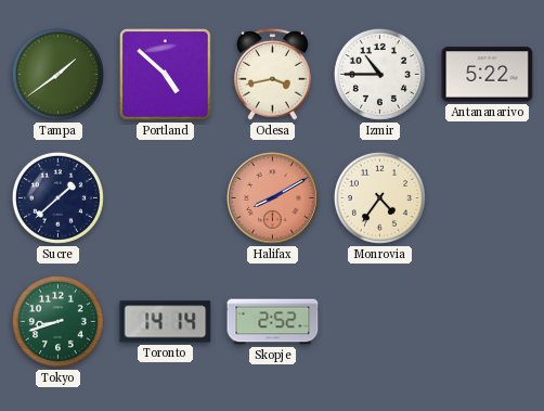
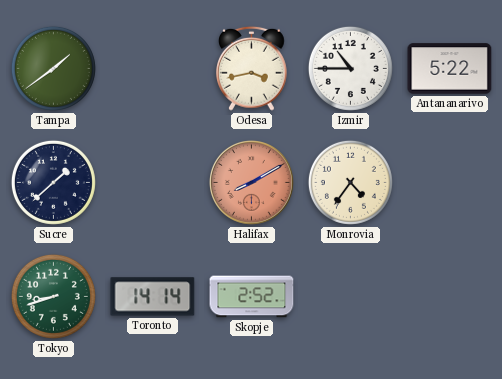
Portland: 4:52 -> none
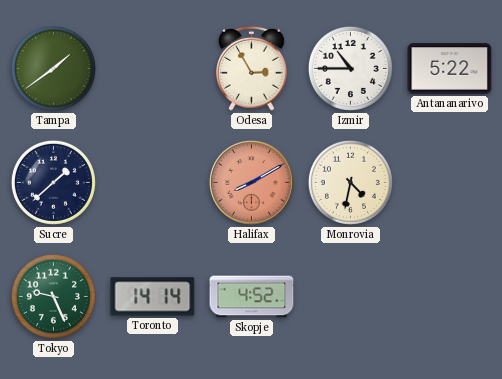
Odesa: 3:43 -> 2:55
Monrovia: 4:36 -> 4:32
Tokyo: 8:42 -> 9:26
Skopje: 2:52 -> 4:52
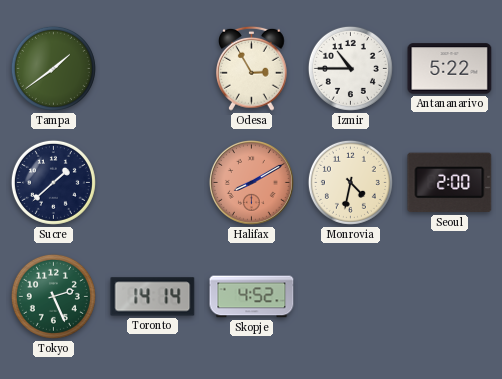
Seoul: none -> 2:00
Tokyo: 9:26 -> 2:26
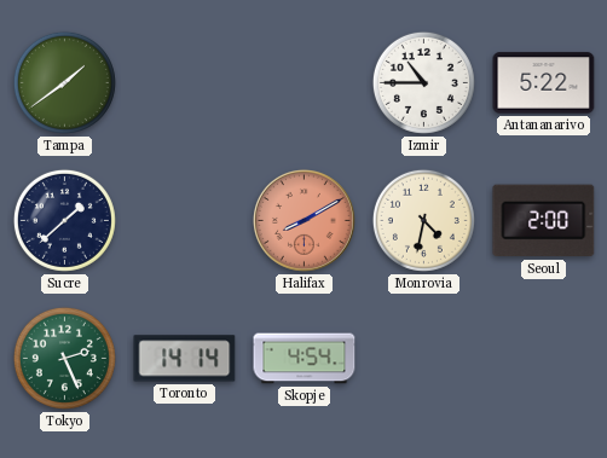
Odesa: 2:55 -> none
Skopje: 4:52 -> 4:54
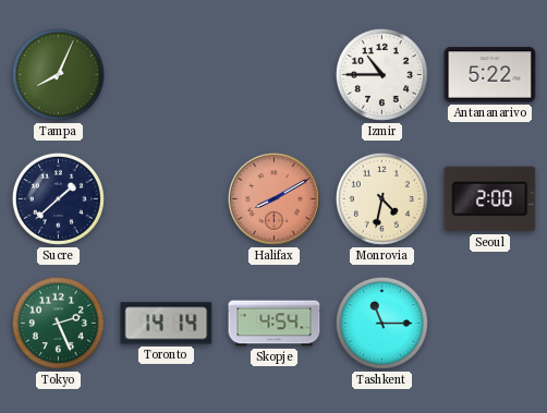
Tampa: 1:39 -> 8:04
Tashkent: none -> 11:15
